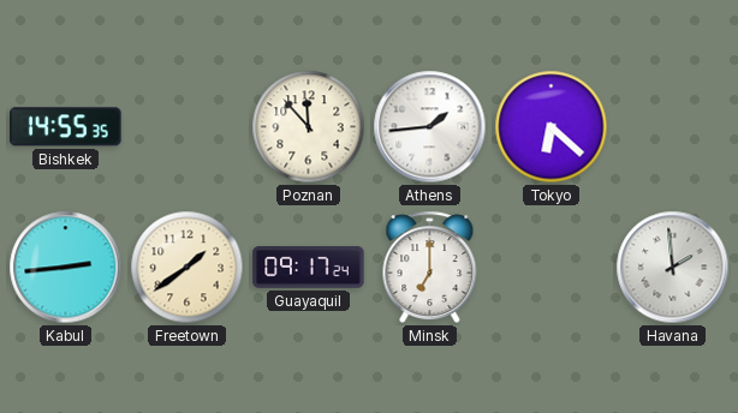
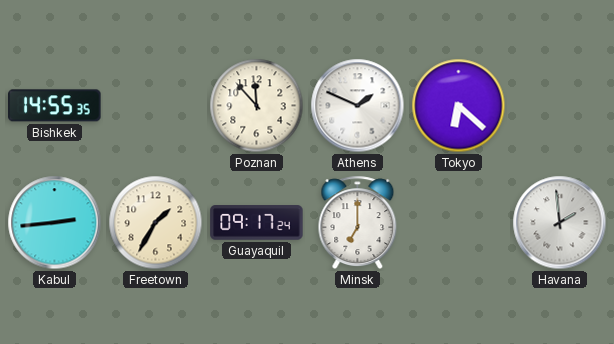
Athens: 1:44 -> 1:49
Freetown: 1:39 -> 1:35
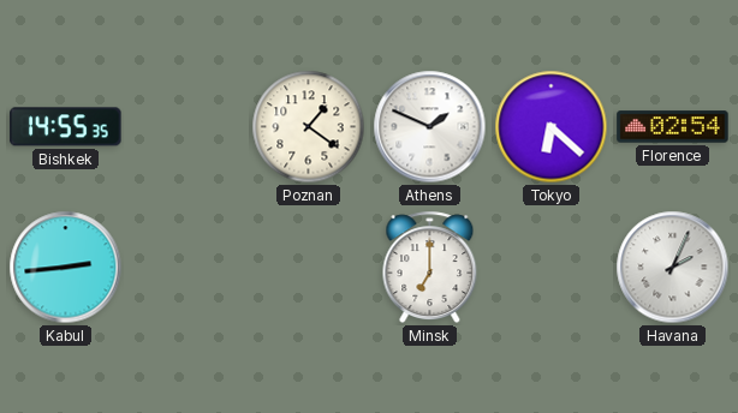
Poznan: 11:53 -> 1:21
Florence: none -> 02:54
Freetown: 1:35 -> none
Guayaquil: 09:17 -> none
Havana: 1:59 -> 2:04
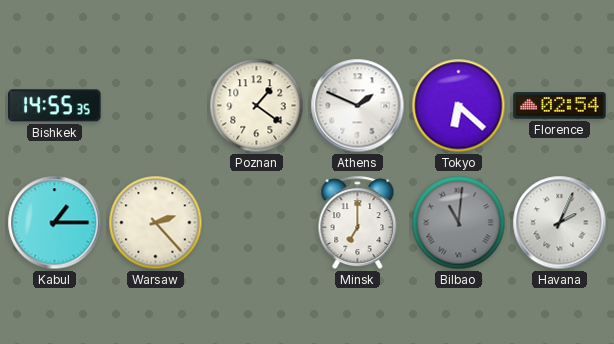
Kabul: 2:44 -> 1:15
Warsaw: none -> 2:23
Bilbao: none -> 11:01
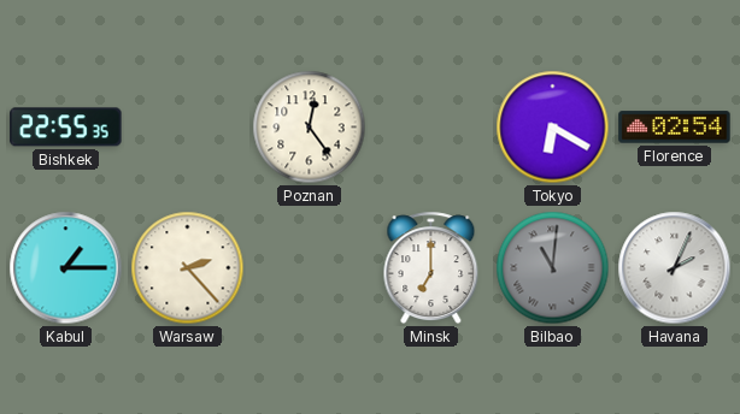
Bishkek: 14:55 -> 22:55
Poznan: 1:21 -> 12:24
Athens: 1:49 -> none
Tokyo: 6:22 -> 6:20
